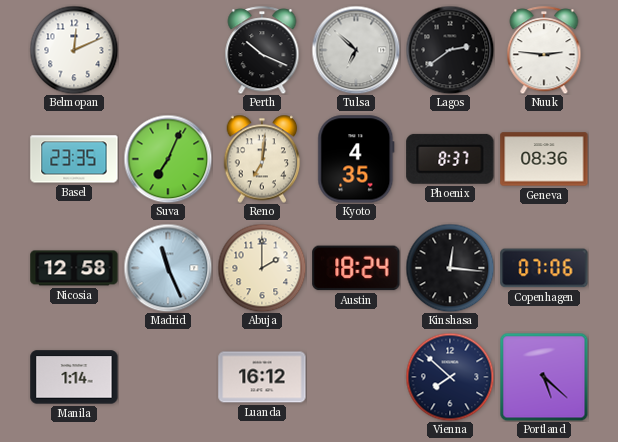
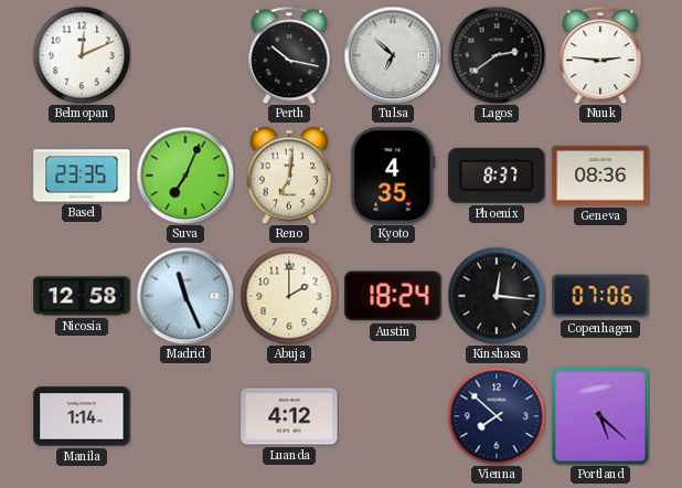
Perth: 10:19 -> 10:17
Luanda: 16:12 -> 4:12
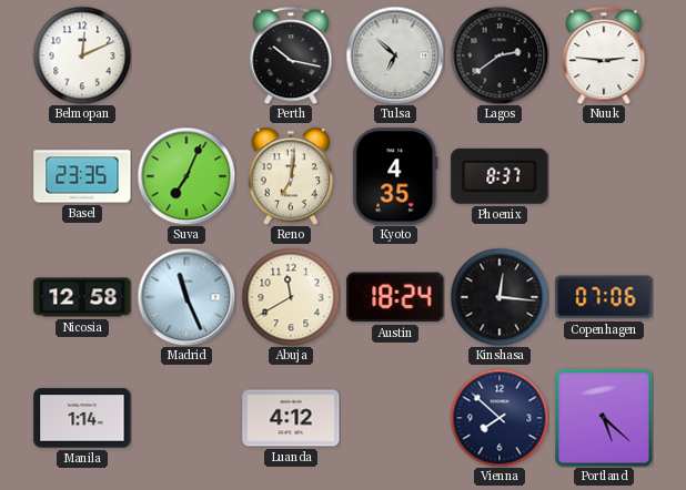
Geneva: 08:36 -> none
Abuja: 2:00 -> 11:40
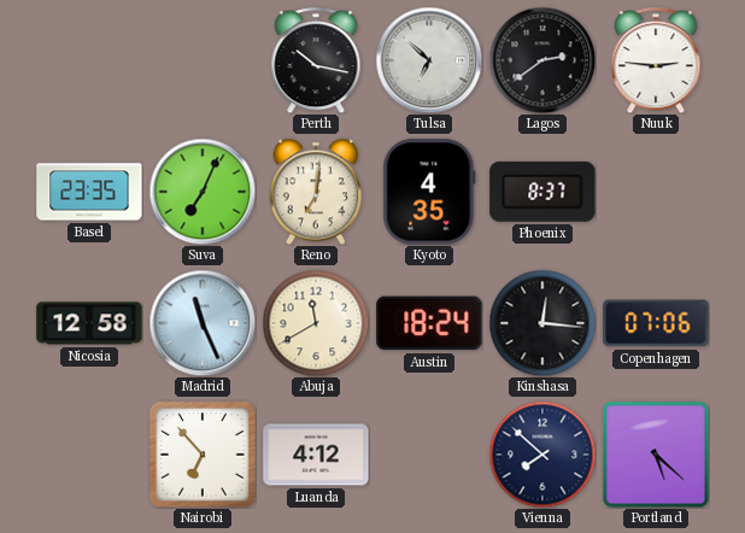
Belmopan: 12:11 -> none
Manila: 1:14 -> none
Nairobi: none -> 6:53
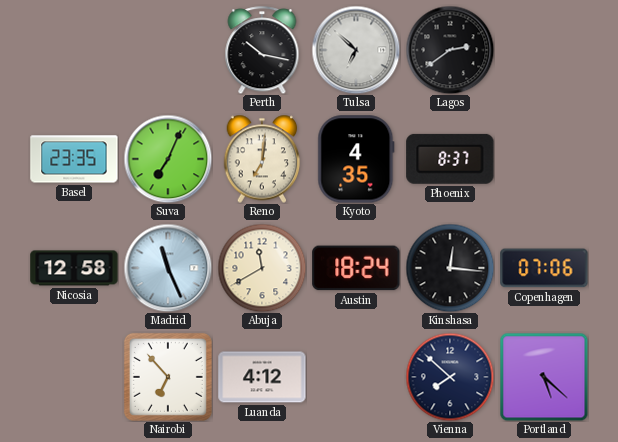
Nuuk: 2:46 -> none
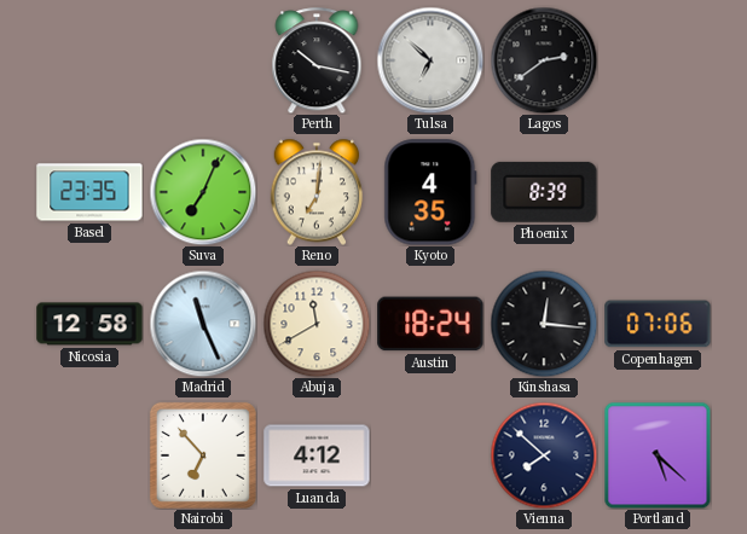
Phoenix: 8:37 -> 8:39
